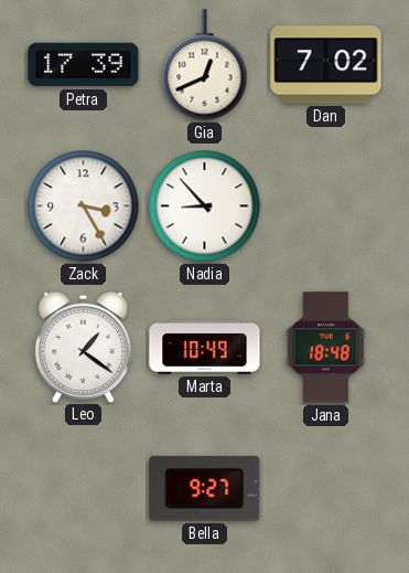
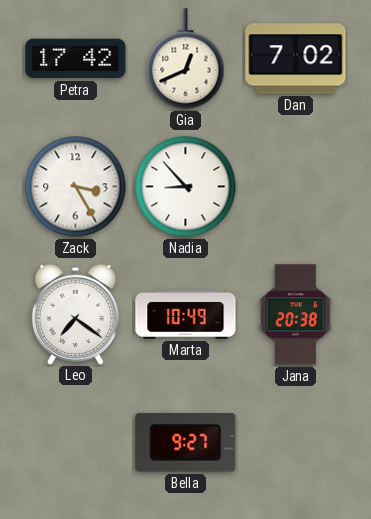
Petra: 17:39 -> 17:42
Leo: 1:21 -> 7:21
Jana: 18:48 -> 20:38
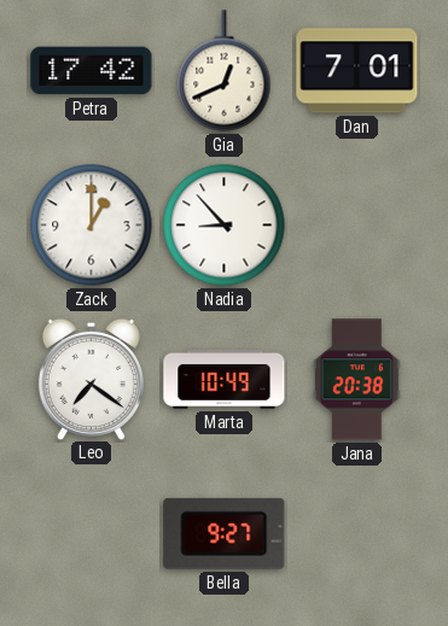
Dan: 7:02 -> 7:01
Zack: 3:25 -> 1:00
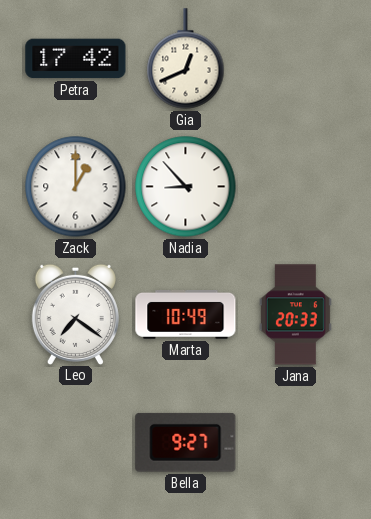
Dan: 7:01 -> none
Jana: 20:38 -> 20:33
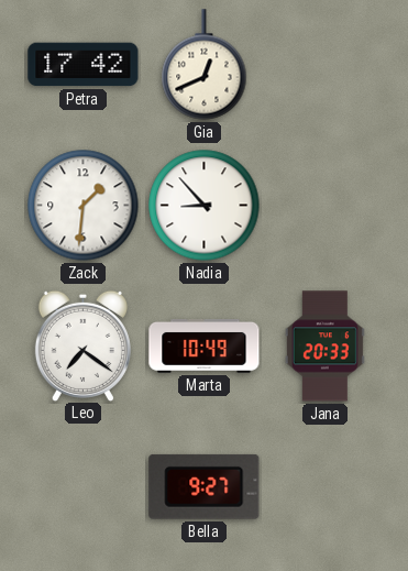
Zack: 1:00 -> 1:31
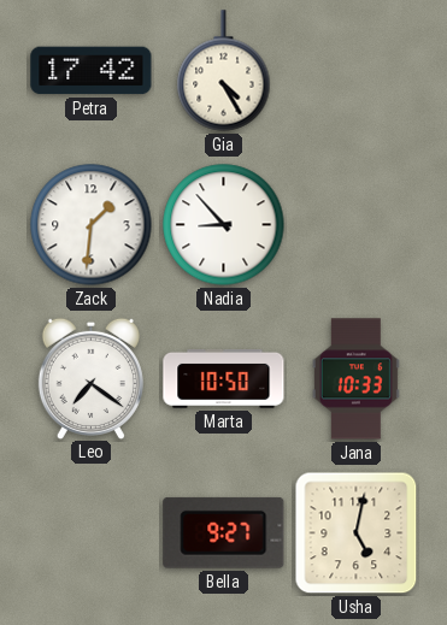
Gia: 12:41 -> 4:25
Marta: 10:49 -> 10:50
Jana: 20:33 -> 10:33
Usha: none -> 5:02
